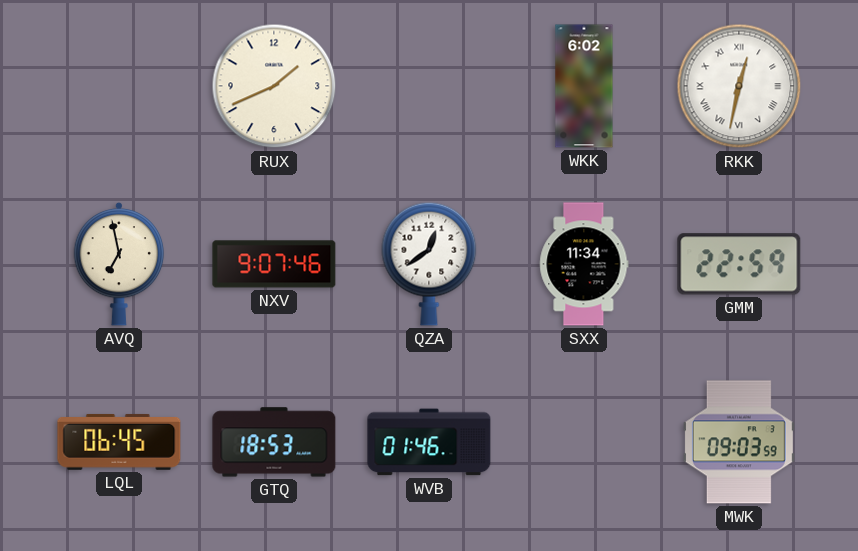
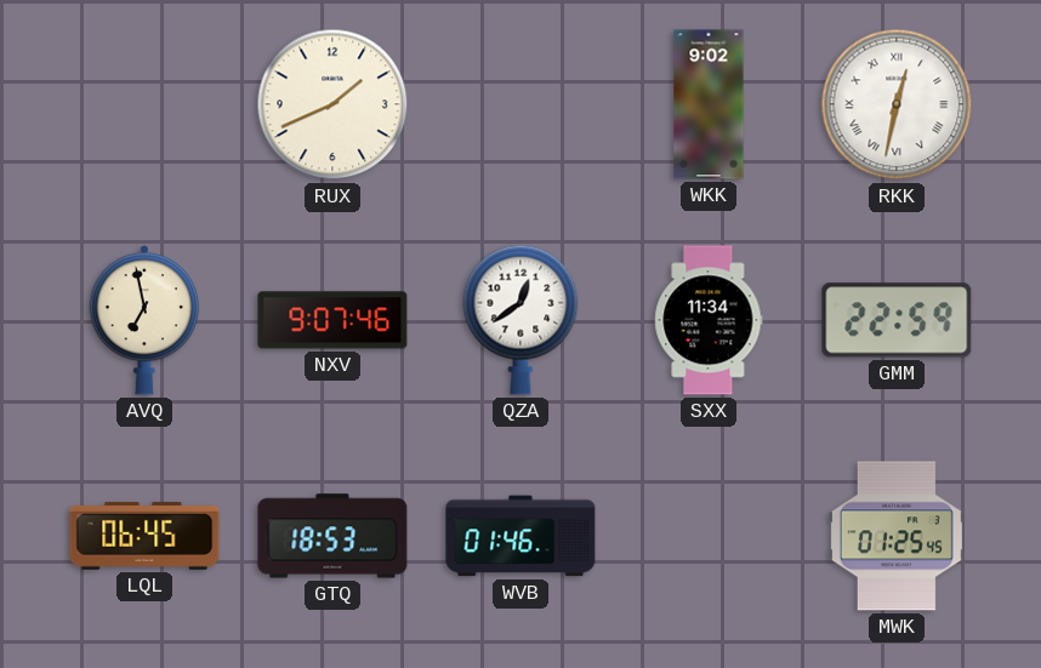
WKK: 6:02 -> 9:02
MWK: 09:03 -> 01:25
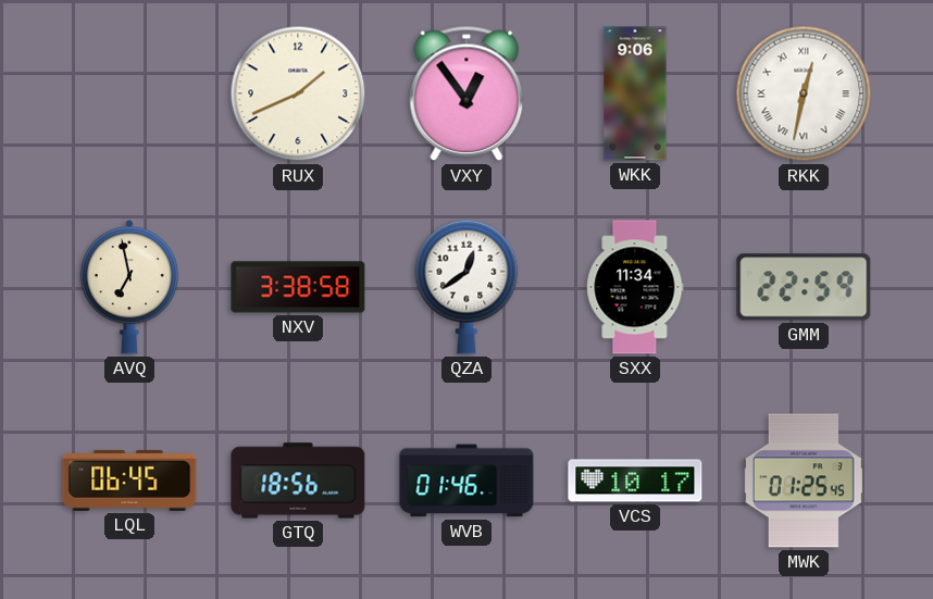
VXY: none -> 12:54
WKK: 9:02 -> 9:06
NXV: 9:07 -> 3:38
GTQ: 18:53 -> 18:56
VCS: none -> 10:17
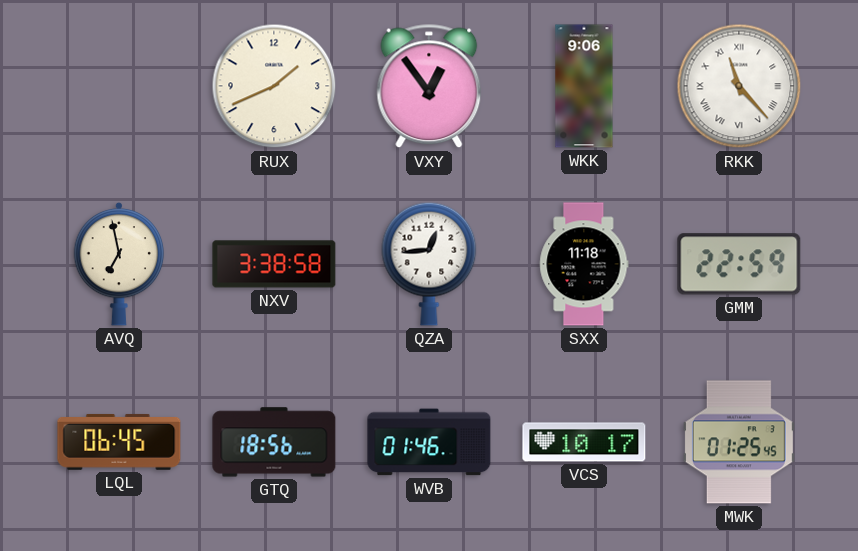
RKK: 12:32 -> 11:23
QZA: 12:39 -> 12:44
SXX: 11:34 -> 11:18
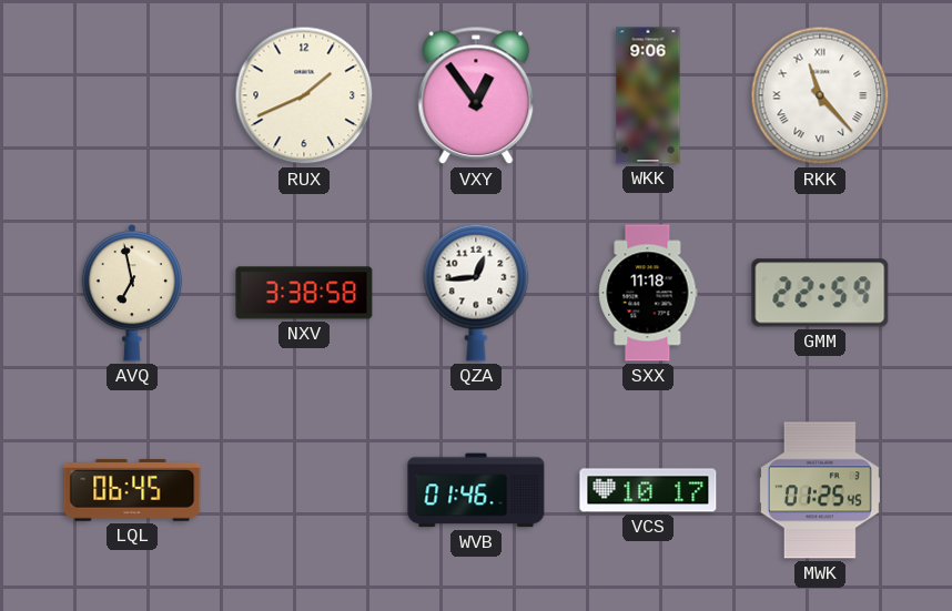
GTQ: 18:56 -> none
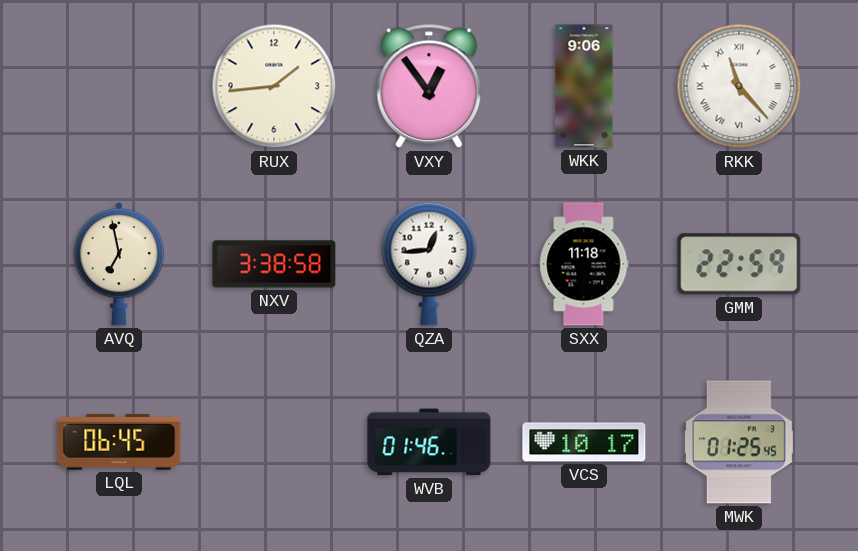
RUX: 1:41 -> 1:44
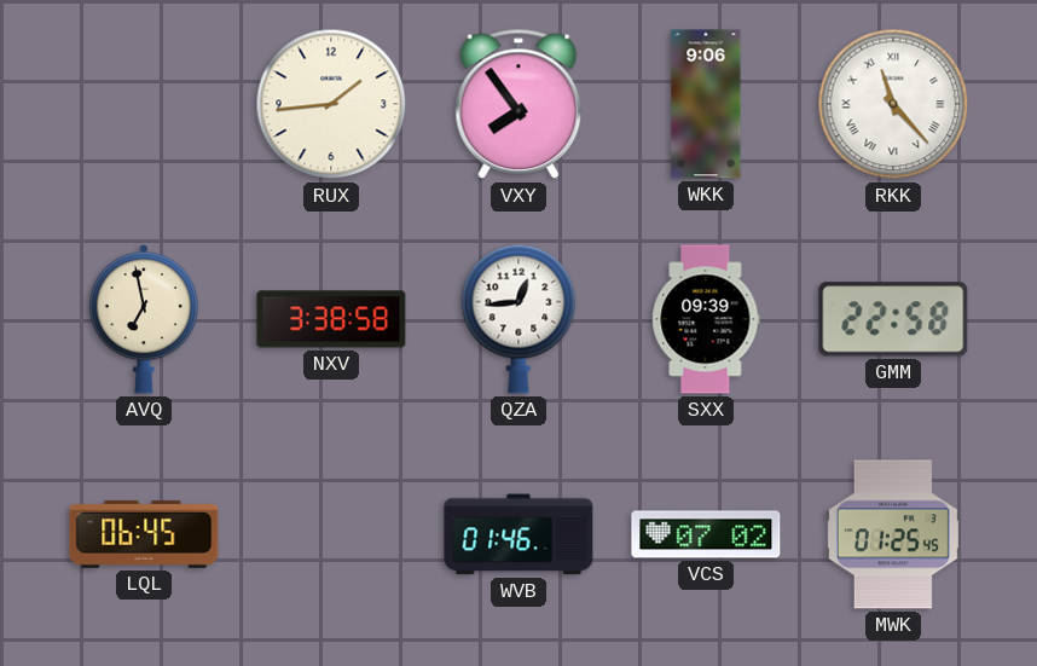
VXY: 12:54 -> 7:54
SXX: 11:18 -> 09:39
GMM: 22:59 -> 22:58
VCS: 10:17 -> 07:02
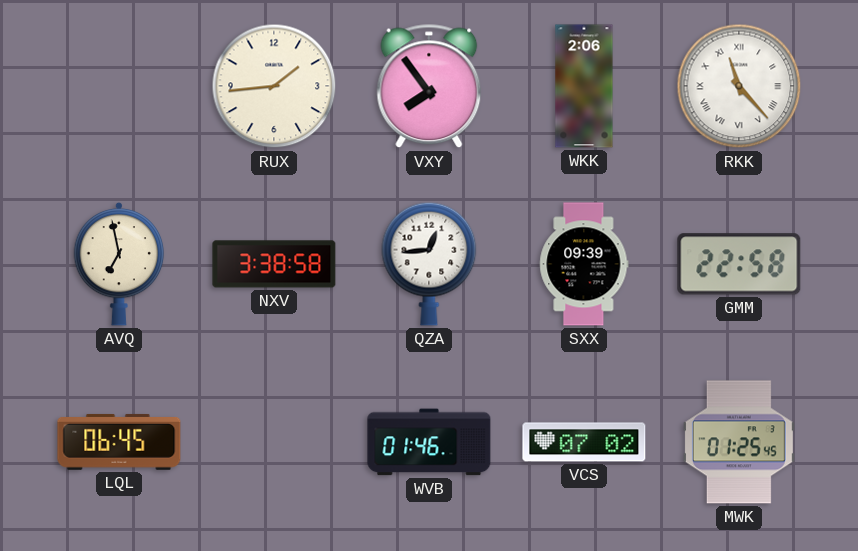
WKK: 9:06 -> 2:06
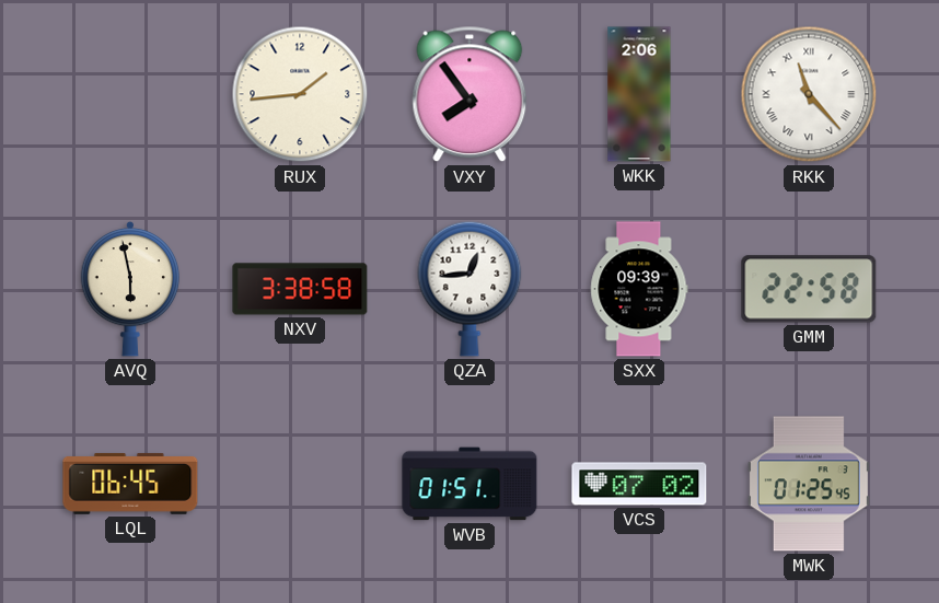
AVQ: 6:58 -> 5:58
WVB: 01:46 -> 01:51
